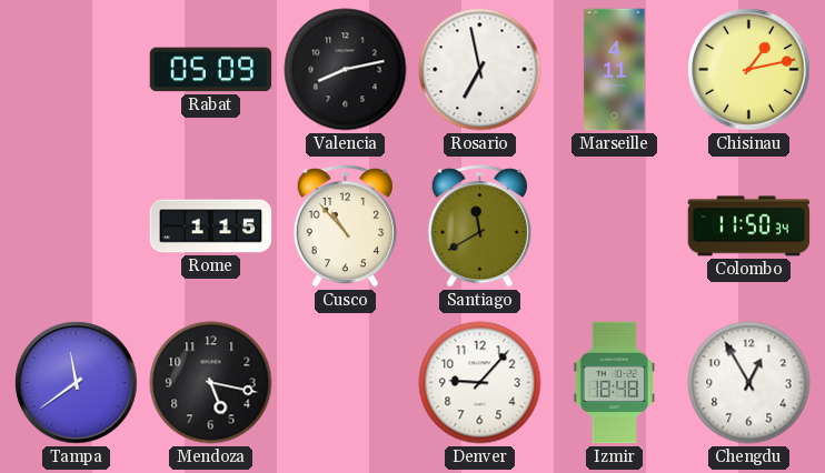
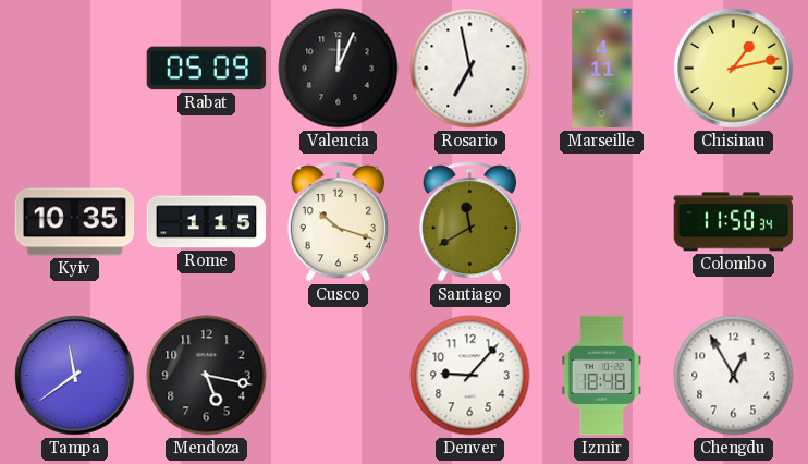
Valencia: 8:13 -> 12:04
Kyiv: none -> 10:35
Cusco: 10:53 -> 10:18
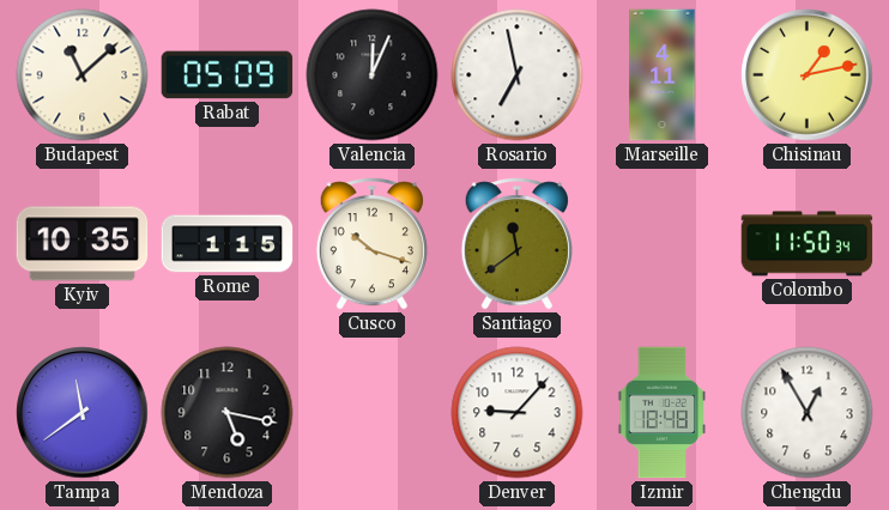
Budapest: none -> 11:08
Santiago: 11:40 -> 11:39
